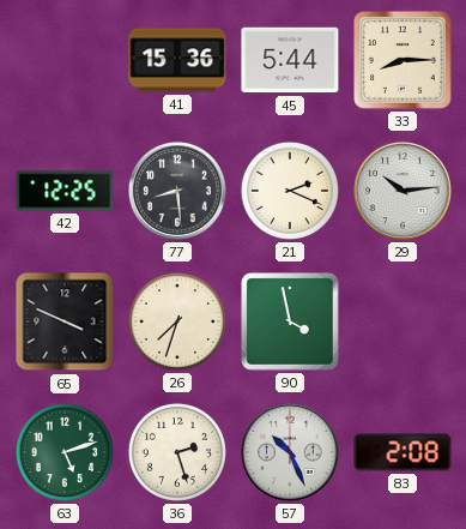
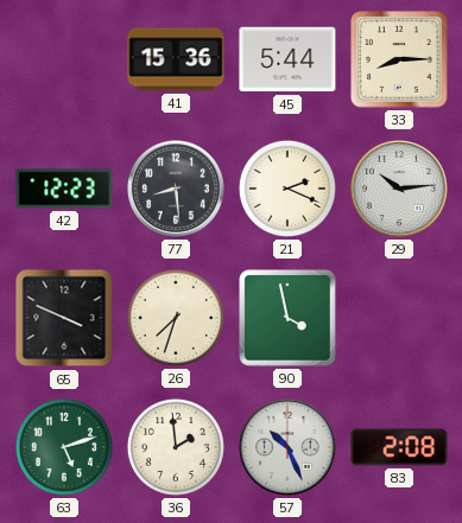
42: 12:25 -> 12:23
36: 2:27 -> 1:59
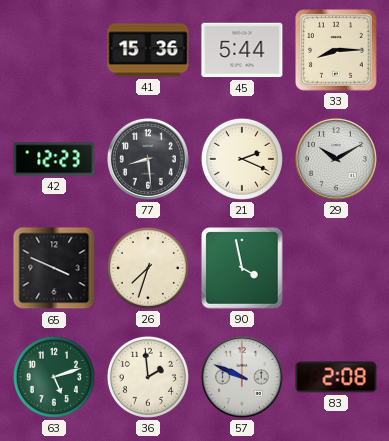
29: 10:14 -> 10:10
57: 10:26 -> 9:49
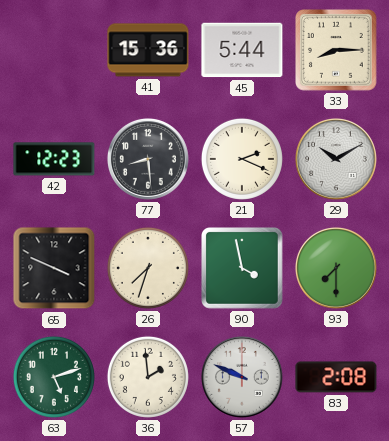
93: none -> 7:30
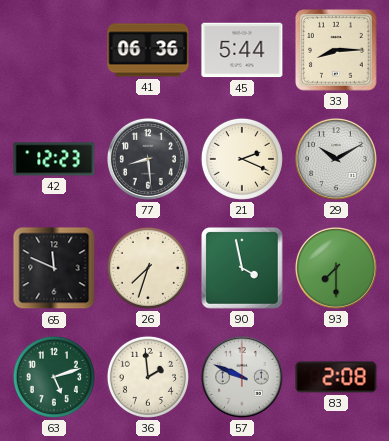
41: 15:36 -> 06:36
65: 3:49 -> 11:49
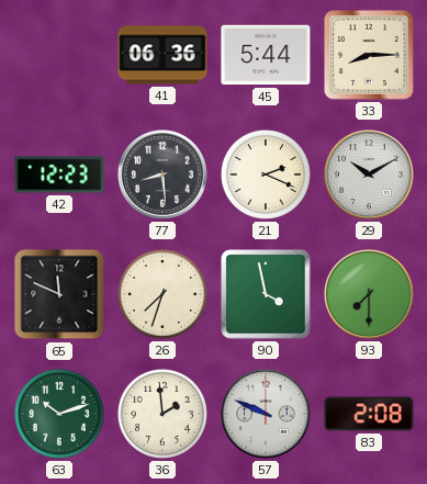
63: 5:12 -> 10:12
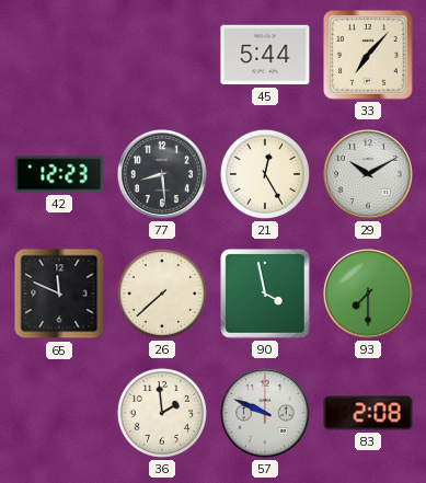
41: 06:36 -> none
33: 8:15 -> 7:07
21: 2:19 -> 12:25
26: 7:33 -> 7:38
63: 10:12 -> none
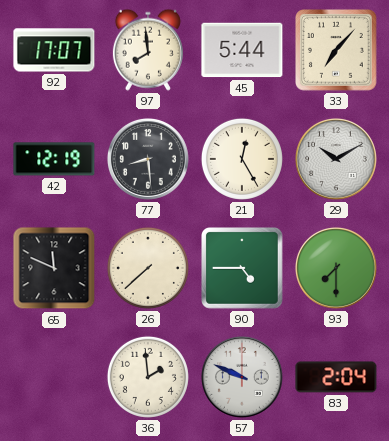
92: none -> 17:07
97: none -> 7:59
42: 12:23 -> 12:19
90: 3:58 -> 4:45
83: 2:08 -> 2:04
